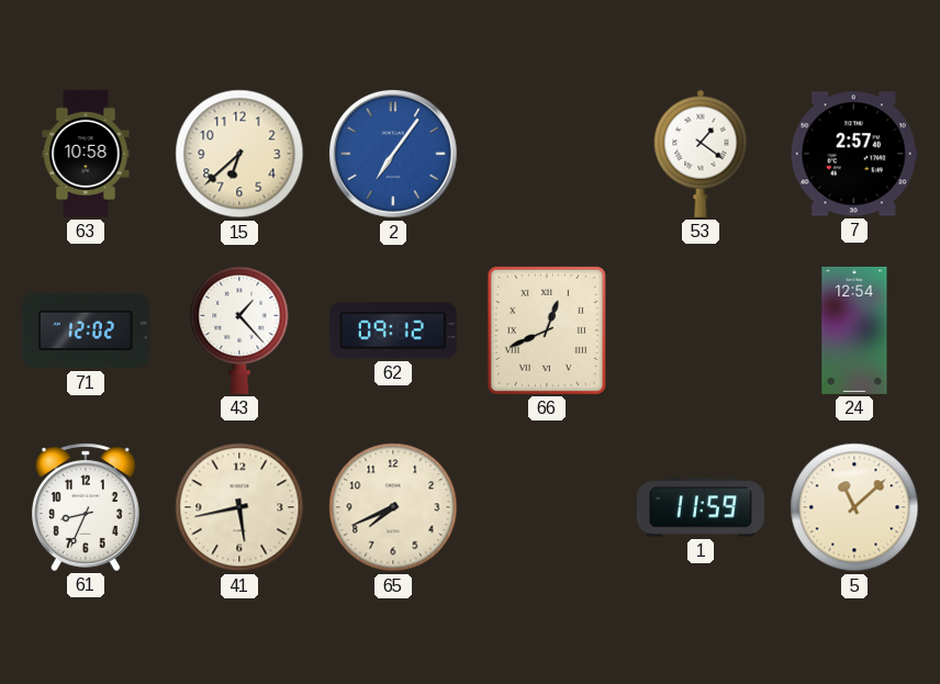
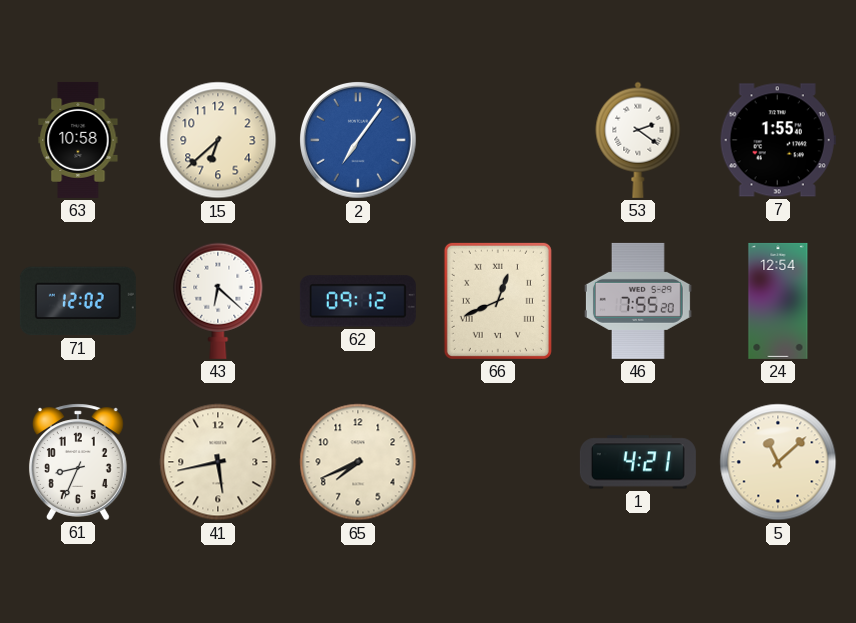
53: 1:21 -> 2:21
7: 2:57 -> 1:55
43: 1:23 -> 6:22
46: none -> 7:55
1: 11:59 -> 4:21
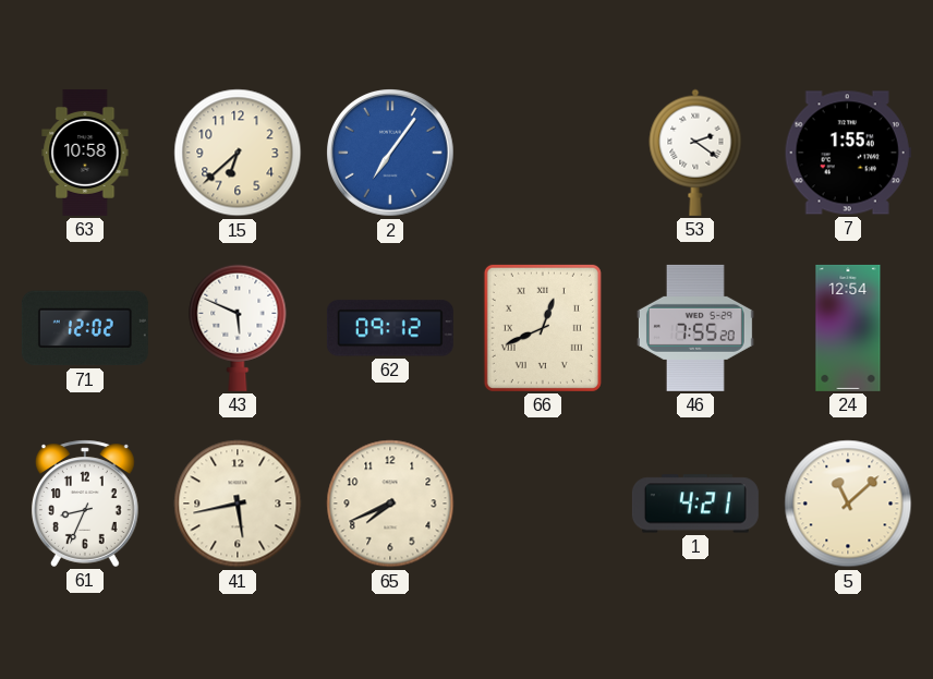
43: 6:22 -> 5:49
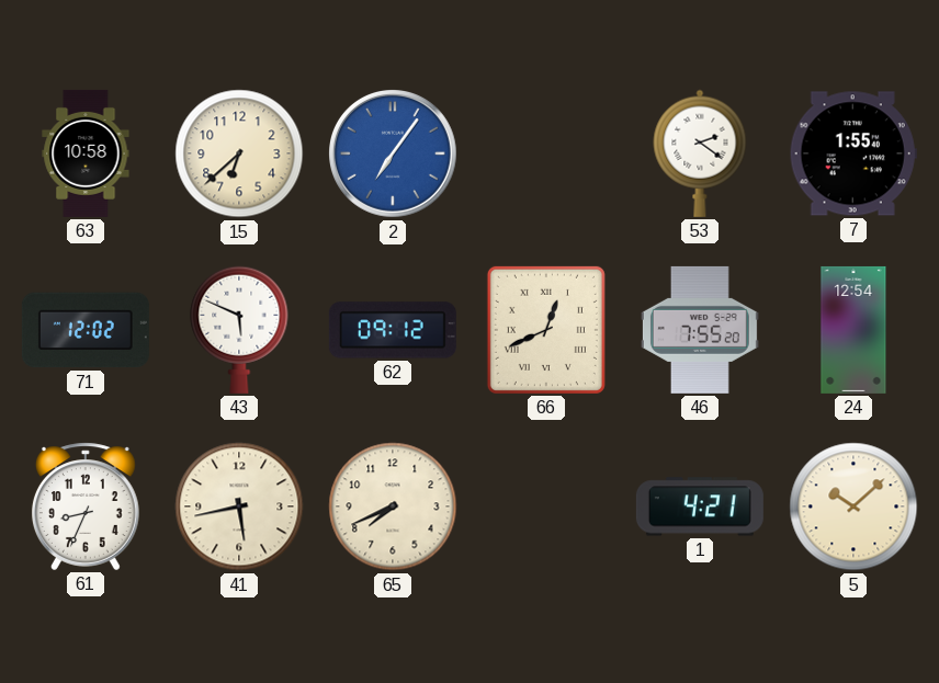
5: 11:08 -> 10:08
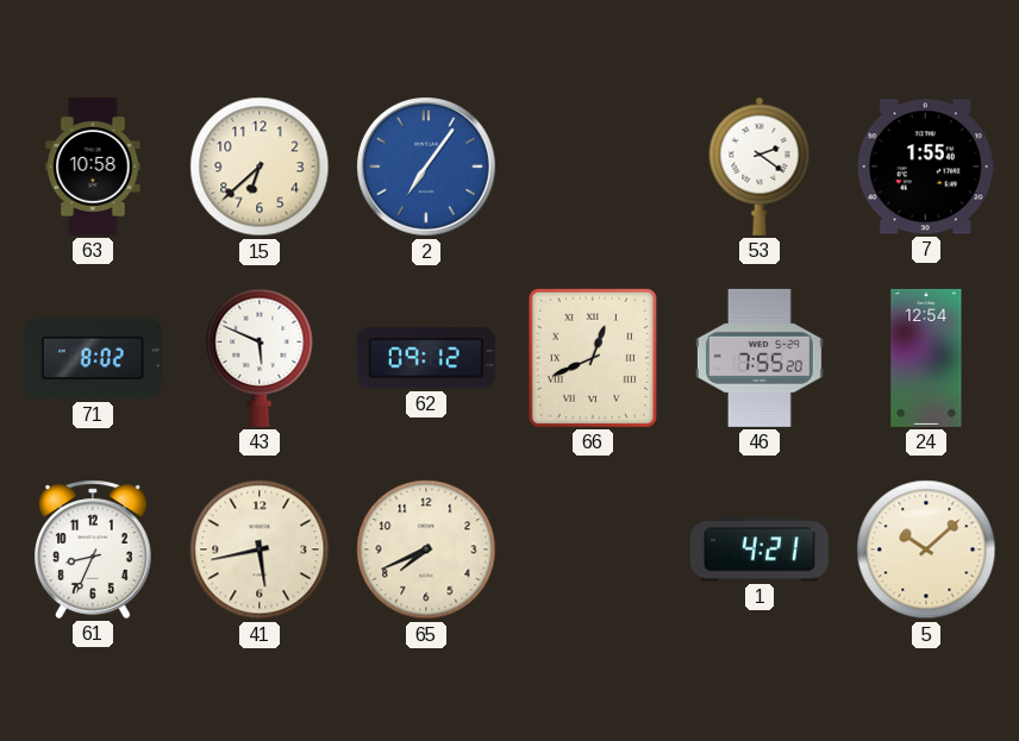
71: 12:02 -> 8:02
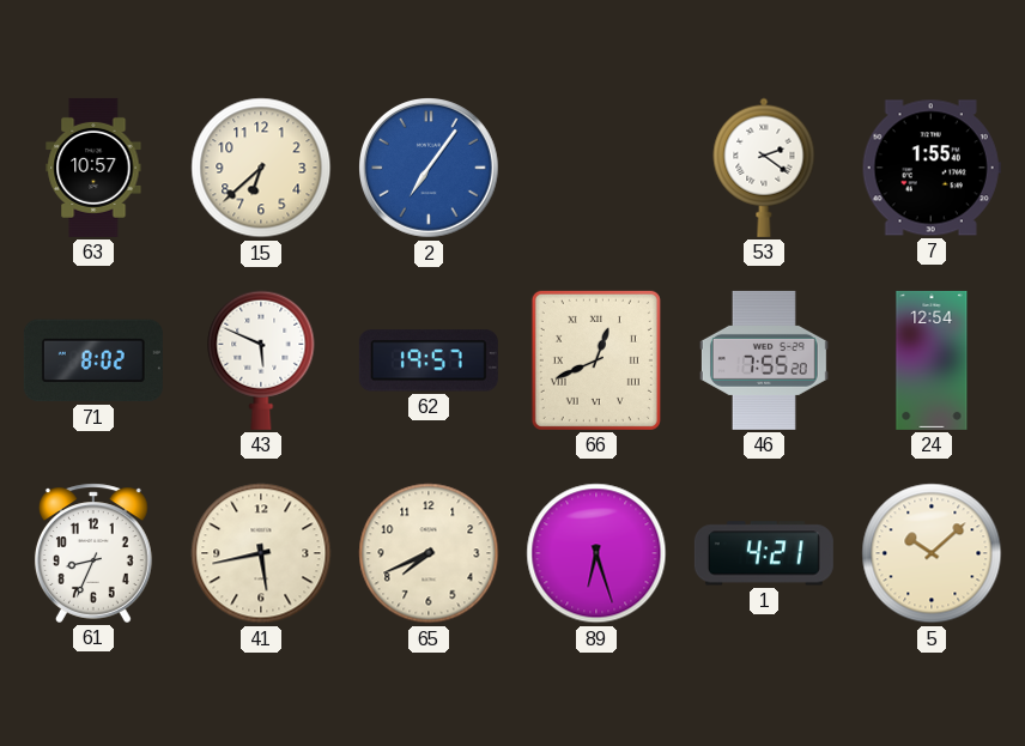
63: 10:58 -> 10:57
62: 09:12 -> 19:57
89: none -> 6:27
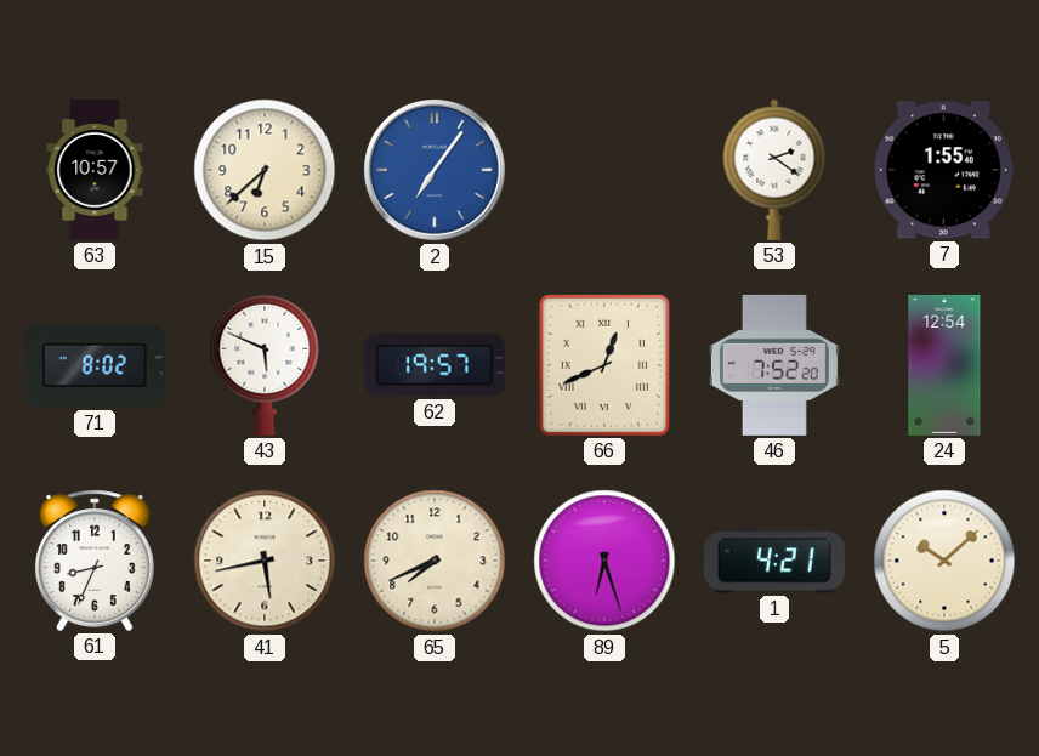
46: 7:55 -> 7:52
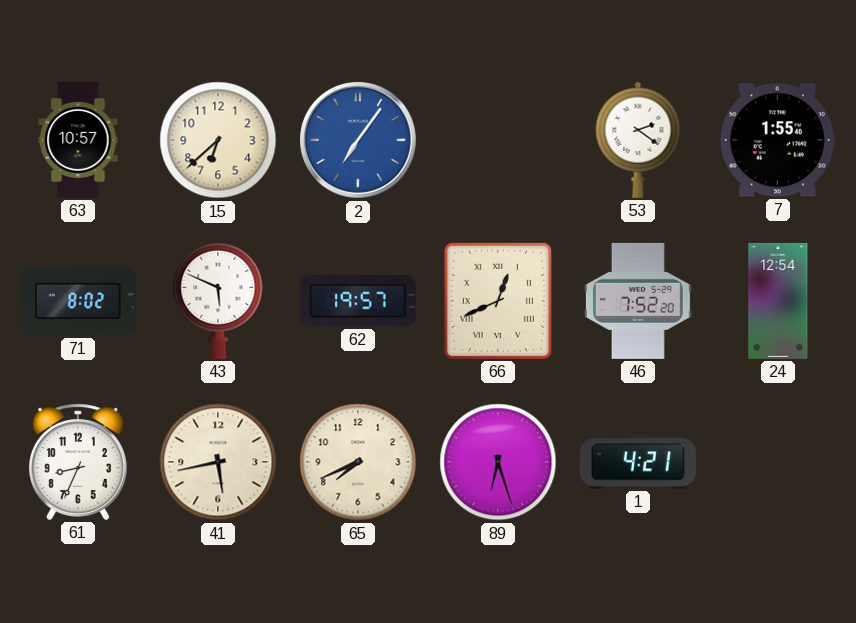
5: 10:08 -> none
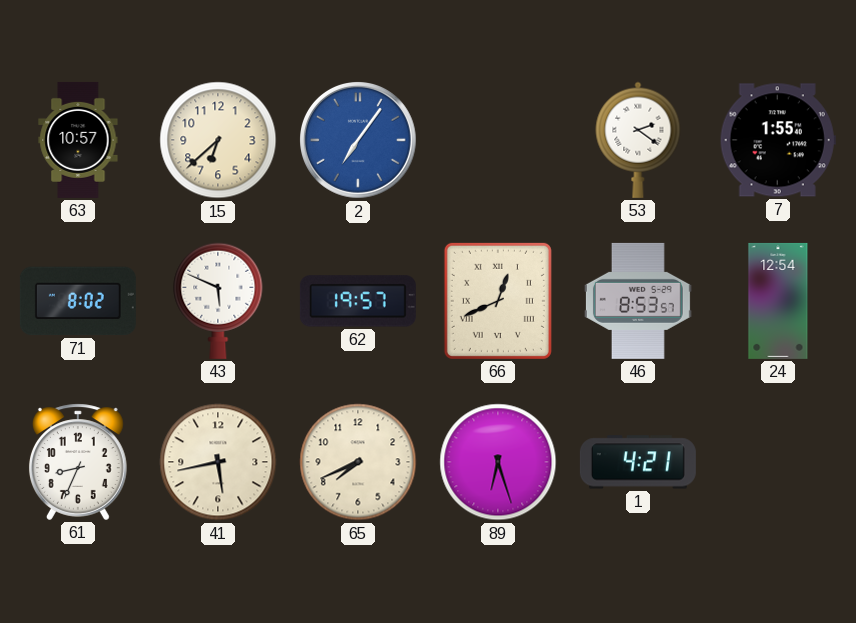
46: 7:52 -> 8:53
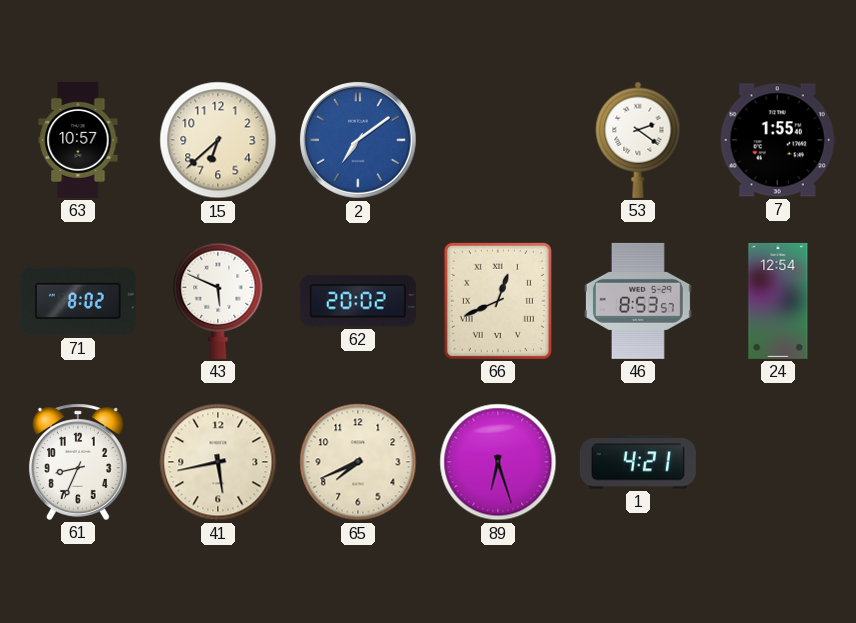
2: 7:06 -> 7:09
62: 19:57 -> 20:02
